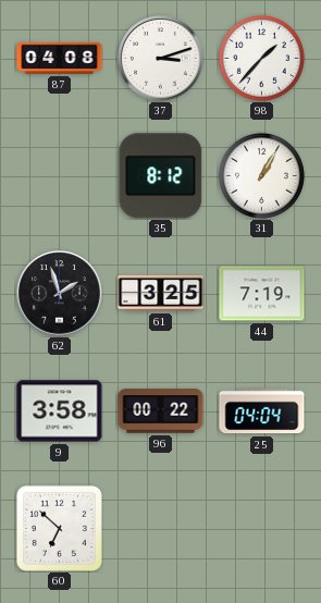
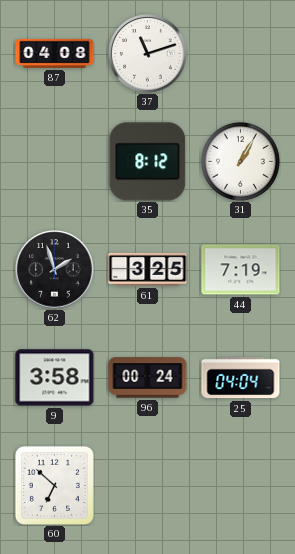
37: 3:12 -> 11:12
98: 1:37 -> none
96: 00:22 -> 00:24
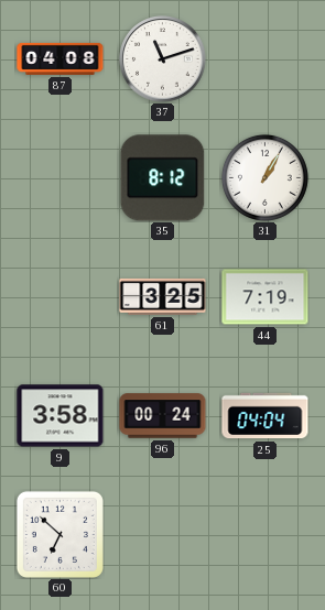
62: 1:57 -> none
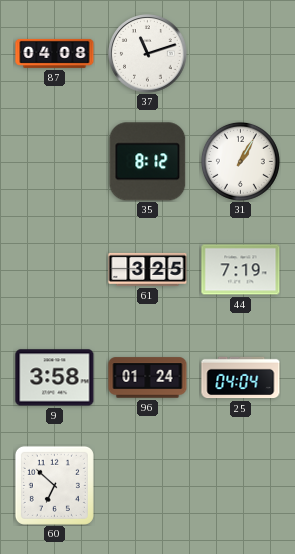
96: 00:24 -> 01:24
